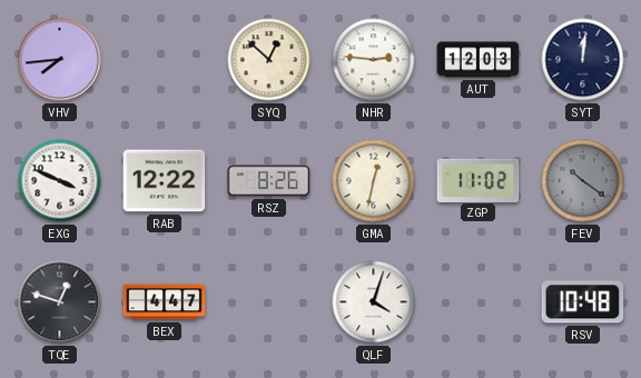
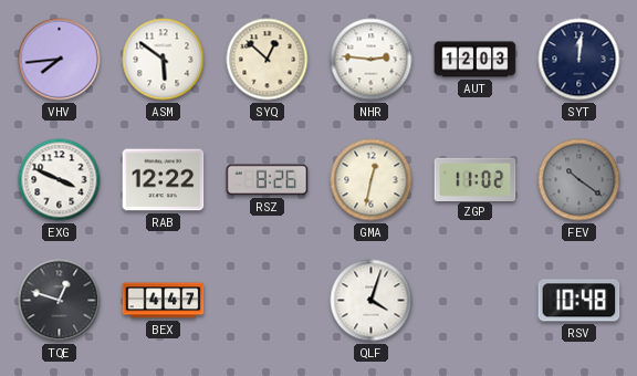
ASM: none -> 5:51
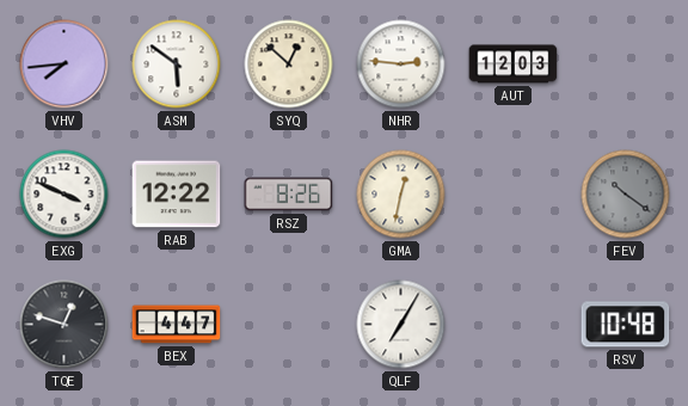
SYT: 12:01 -> none
ZGP: 11:02 -> none
QLF: 4:03 -> 7:05
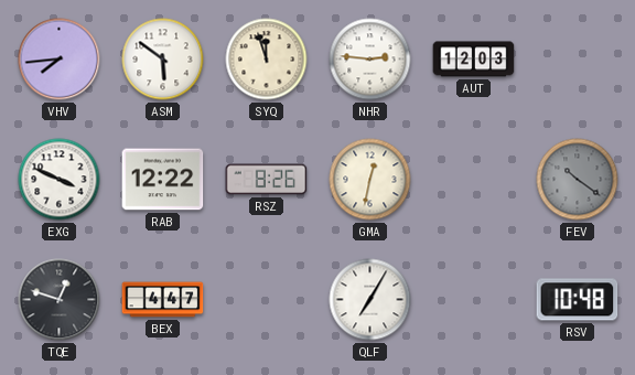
SYQ: 12:52 -> 11:57
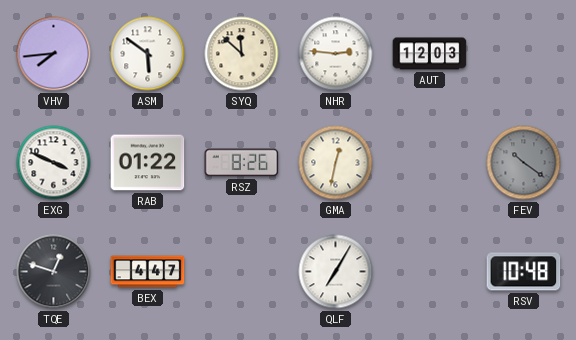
SYQ: 11:57 -> 11:52
RAB: 12:22 -> 01:22
